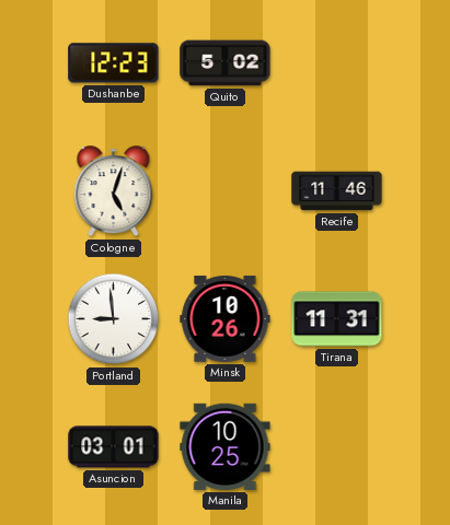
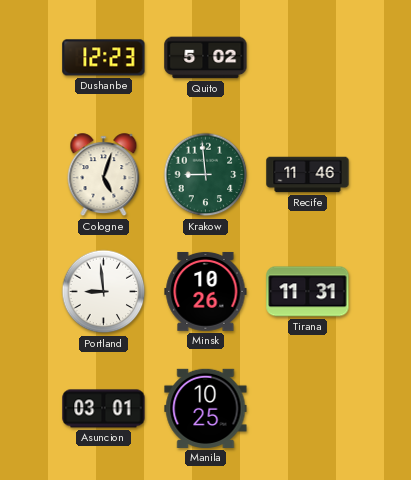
Krakow: none -> 8:59
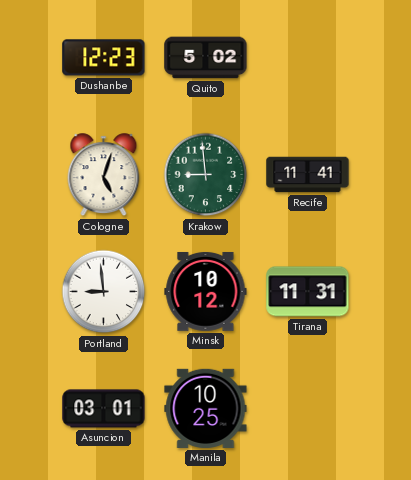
Recife: 11:46 -> 11:41
Minsk: 10:26 -> 10:12
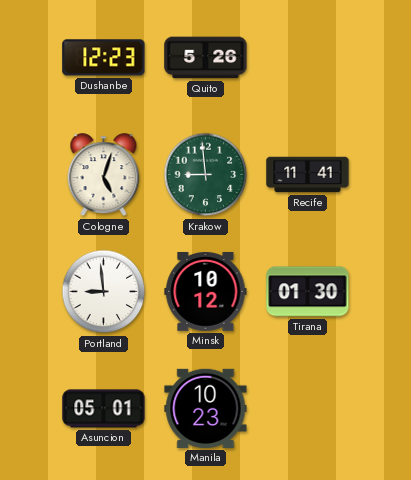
Quito: 5:02 -> 5:26
Tirana: 11:31 -> 01:30
Asuncion: 03:01 -> 05:01
Manila: 10:25 -> 10:23
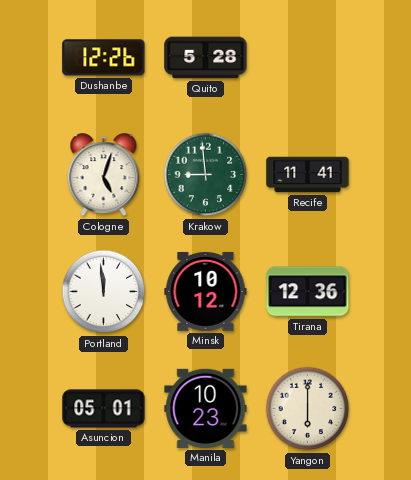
Dushanbe: 12:23 -> 12:26
Quito: 5:26 -> 5:28
Portland: 8:59 -> 11:59
Tirana: 01:30 -> 12:36
Yangon: none -> 6:00
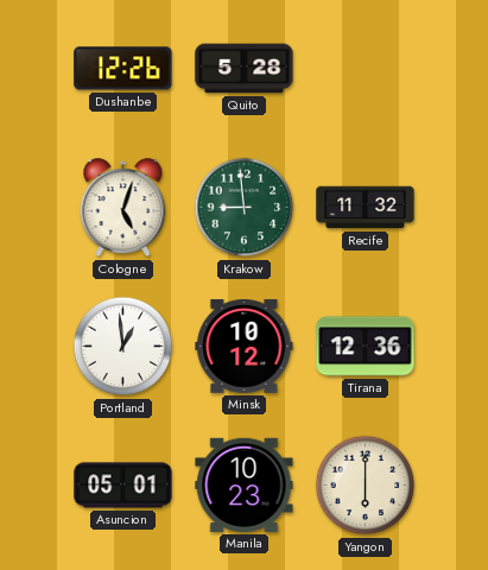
Recife: 11:41 -> 11:32
Portland: 11:59 -> 12:59
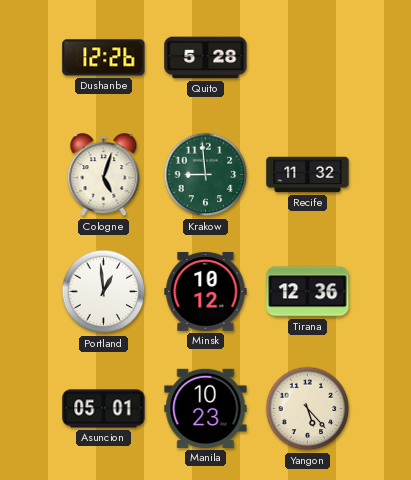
Yangon: 6:00 -> 5:23
